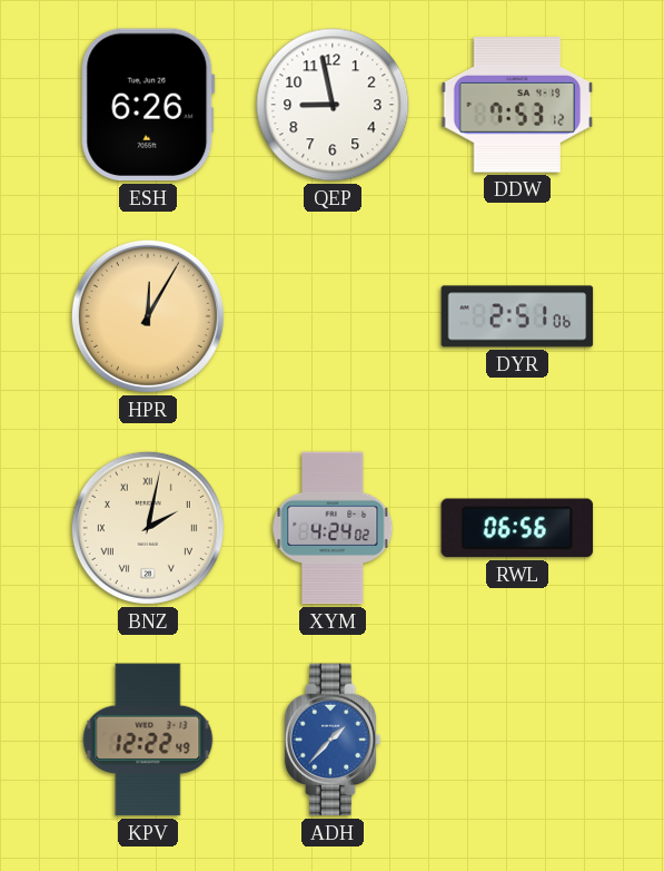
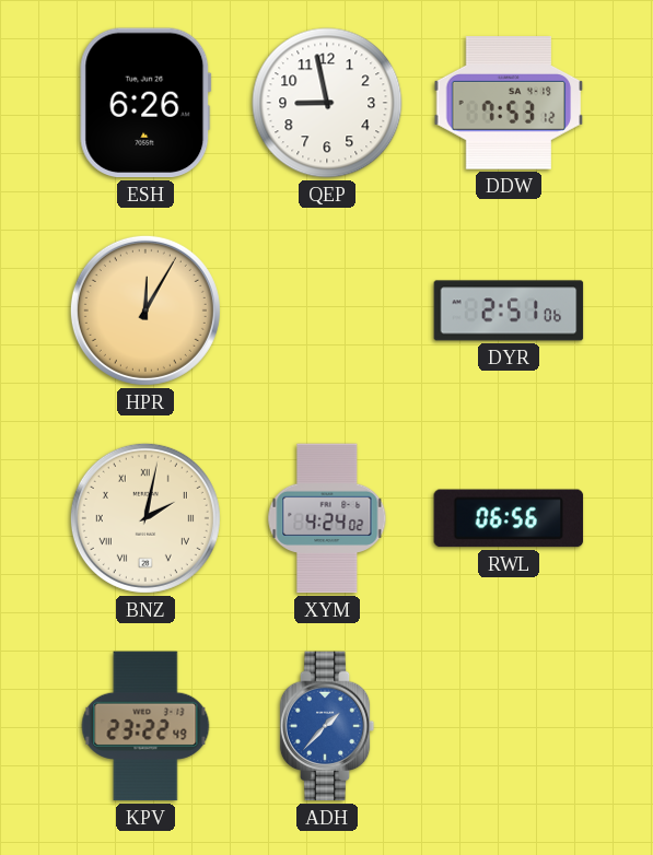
KPV: 12:22 -> 23:22
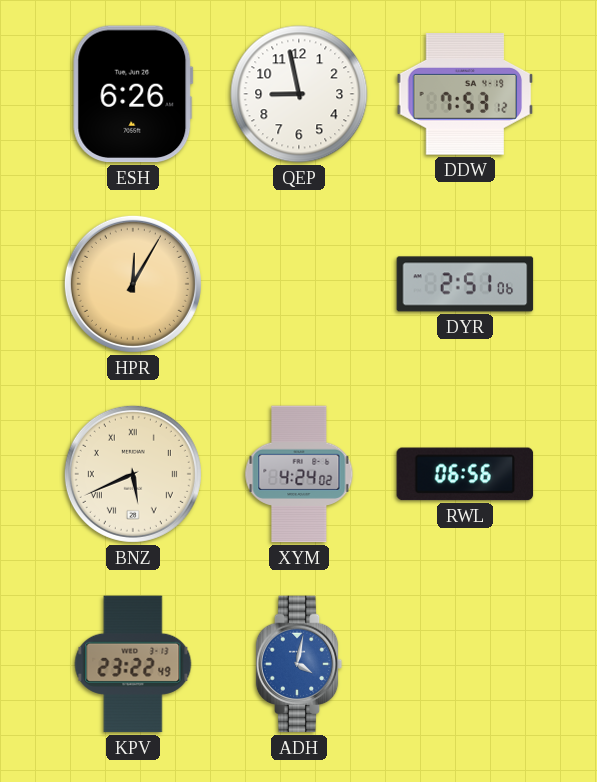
BNZ: 2:02 -> 5:41
ADH: 1:37 -> 4:02
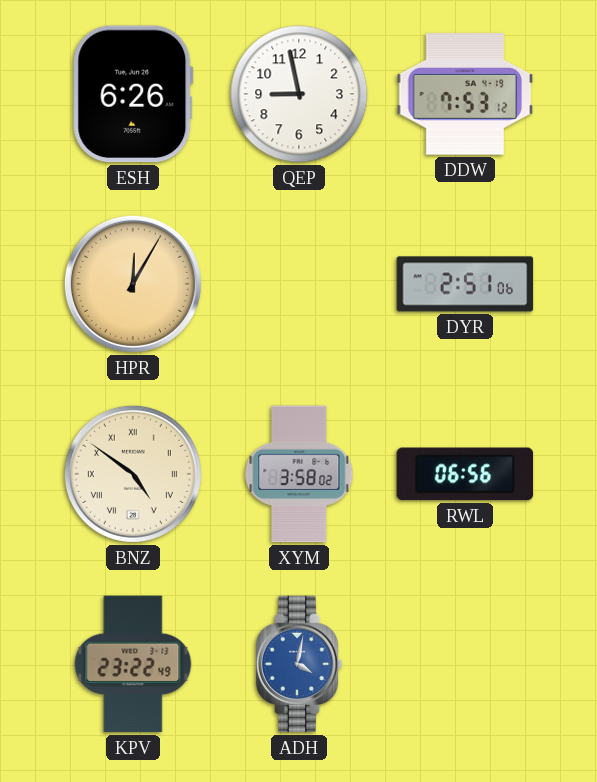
BNZ: 5:41 -> 4:51
XYM: 4:24 -> 3:58
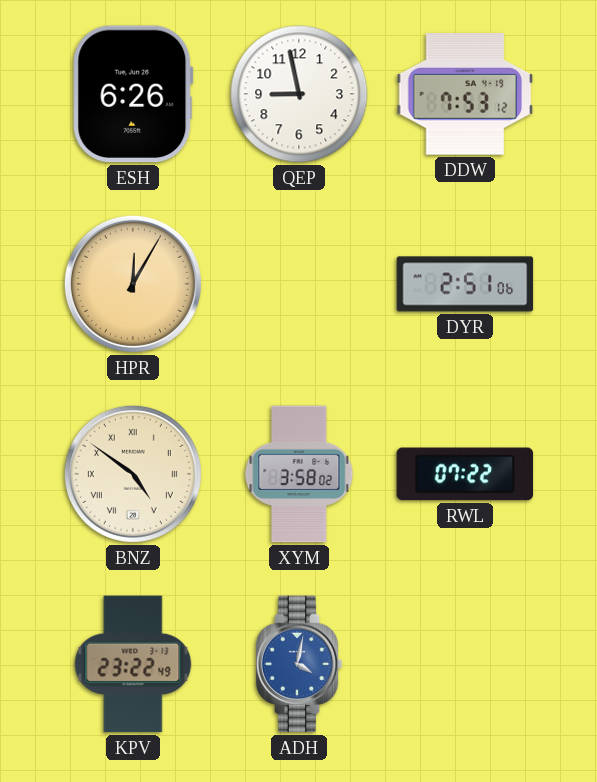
RWL: 06:56 -> 07:22
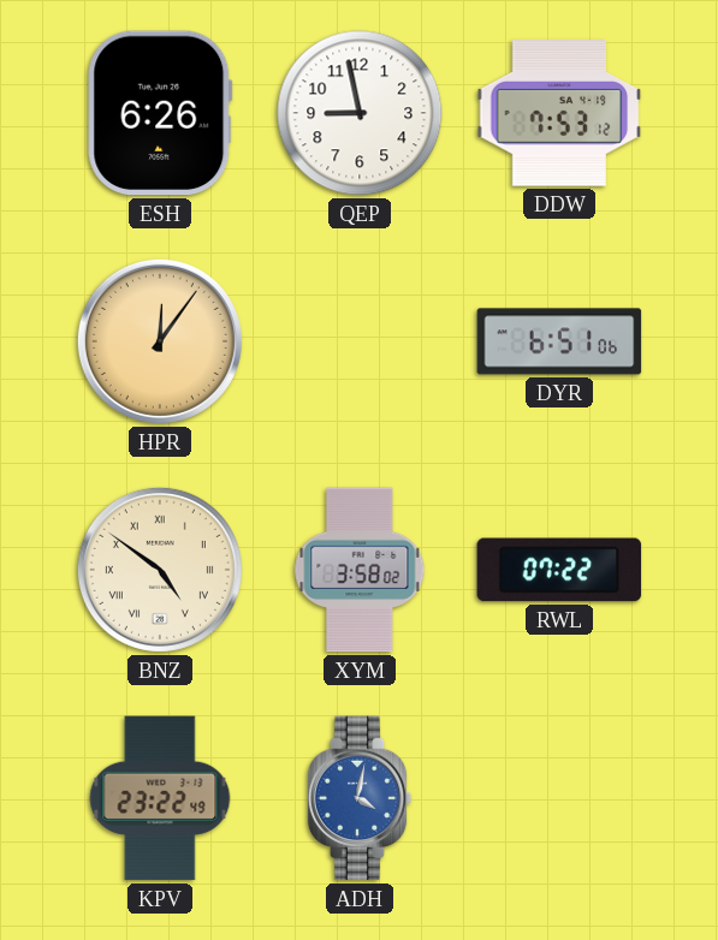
HPR: 12:05 -> 12:06
DYR: 2:51 -> 6:51
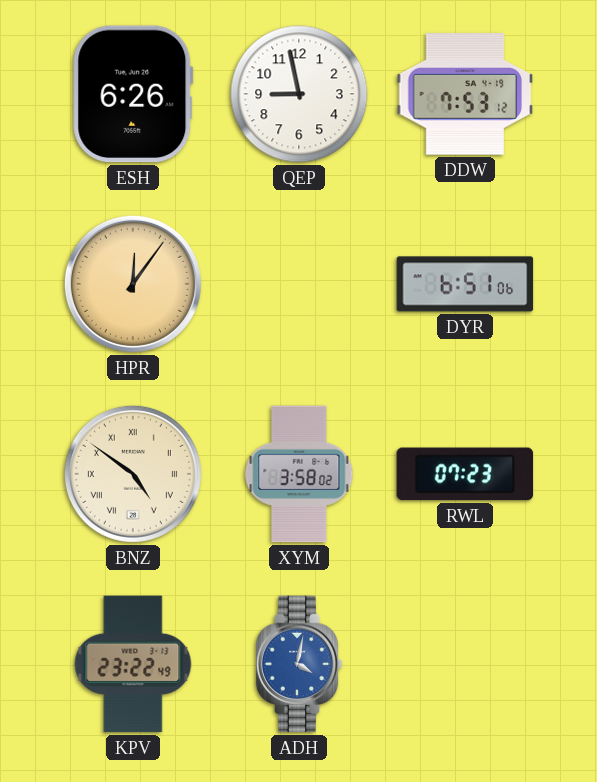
RWL: 07:22 -> 07:23
